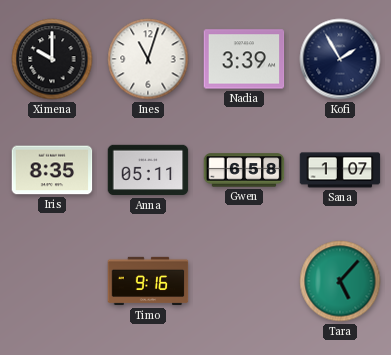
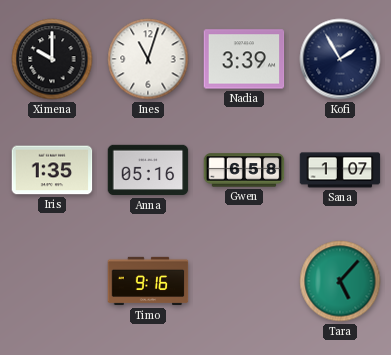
Iris: 8:35 -> 1:35
Anna: 05:11 -> 05:16
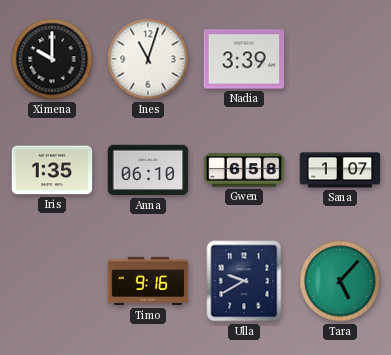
Kofi: 1:55 -> none
Anna: 05:16 -> 06:10
Ulla: none -> 9:40
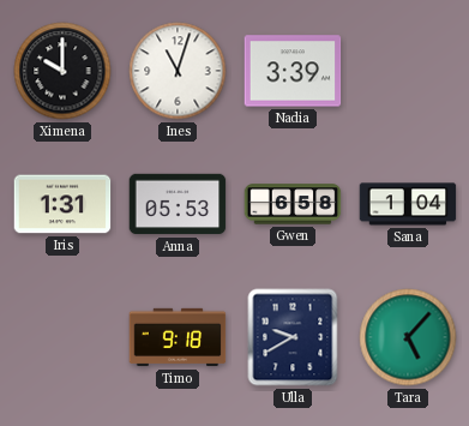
Iris: 1:35 -> 1:31
Anna: 06:10 -> 05:53
Sana: 1:07 -> 1:04
Timo: 9:16 -> 9:18
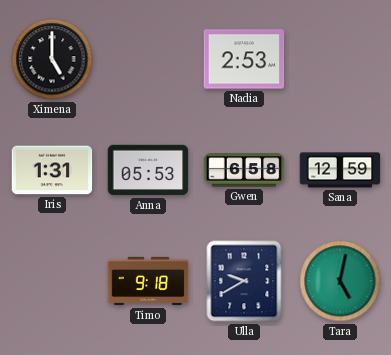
Ximena: 10:00 -> 5:00
Ines: 11:03 -> none
Nadia: 3:39 -> 2:53
Sana: 1:04 -> 12:59
Tara: 5:07 -> 5:02
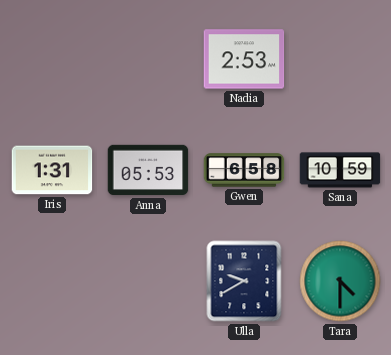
Ximena: 5:00 -> none
Sana: 12:59 -> 10:59
Timo: 9:18 -> none
Tara: 5:02 -> 4:30
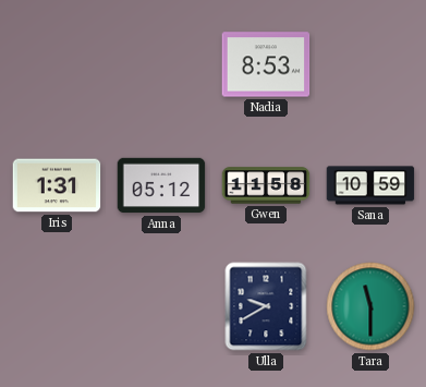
Nadia: 2:53 -> 8:53
Anna: 05:53 -> 05:12
Gwen: 6:58 -> 11:58
Tara: 4:30 -> 11:30
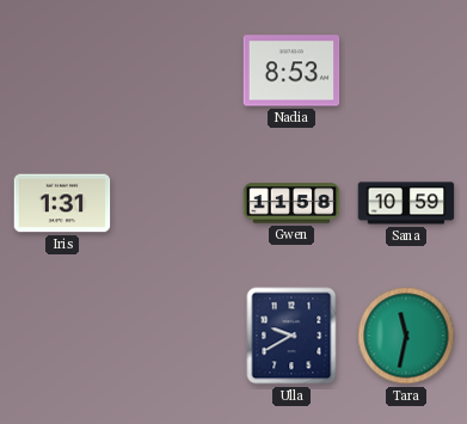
Anna: 05:12 -> none
Tara: 11:30 -> 11:32
